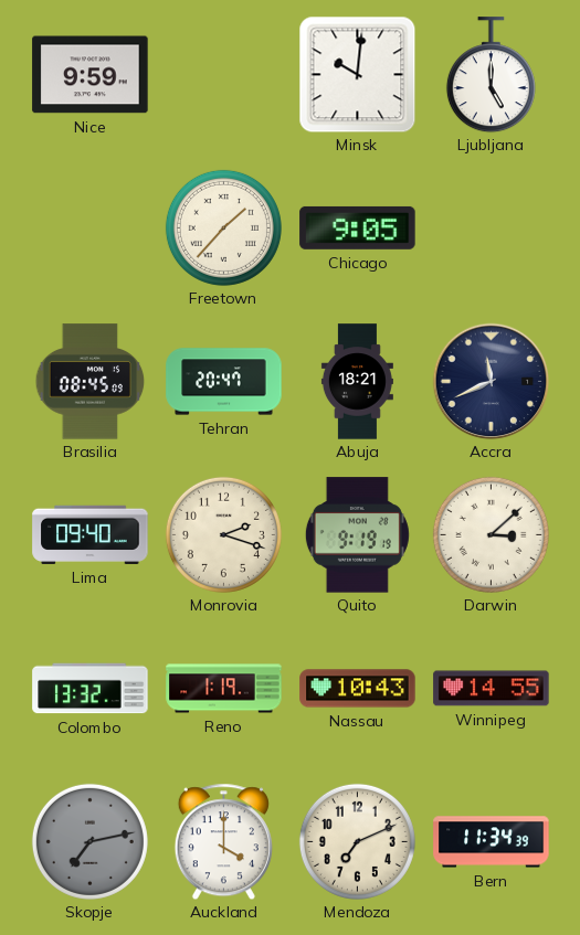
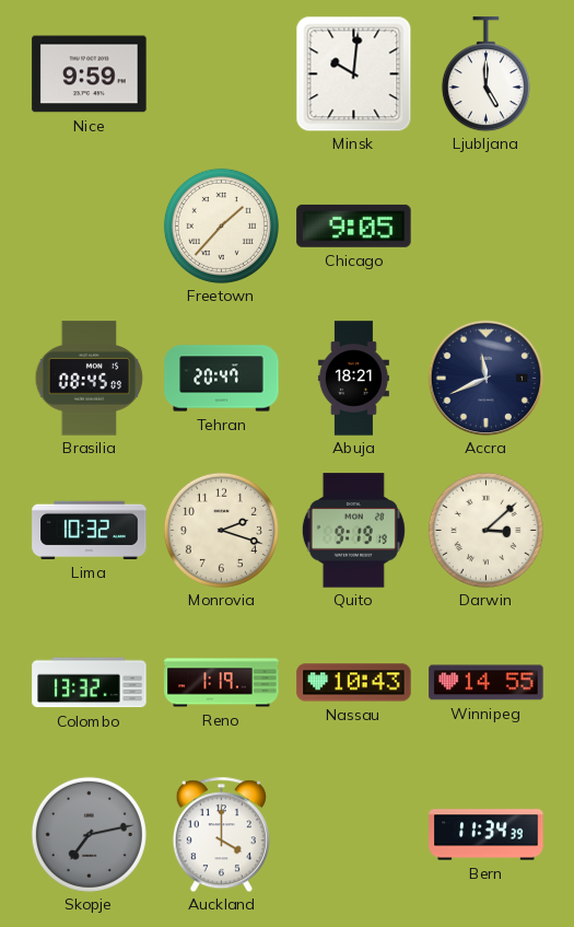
Lima: 09:40 -> 10:32
Mendoza: 7:11 -> none
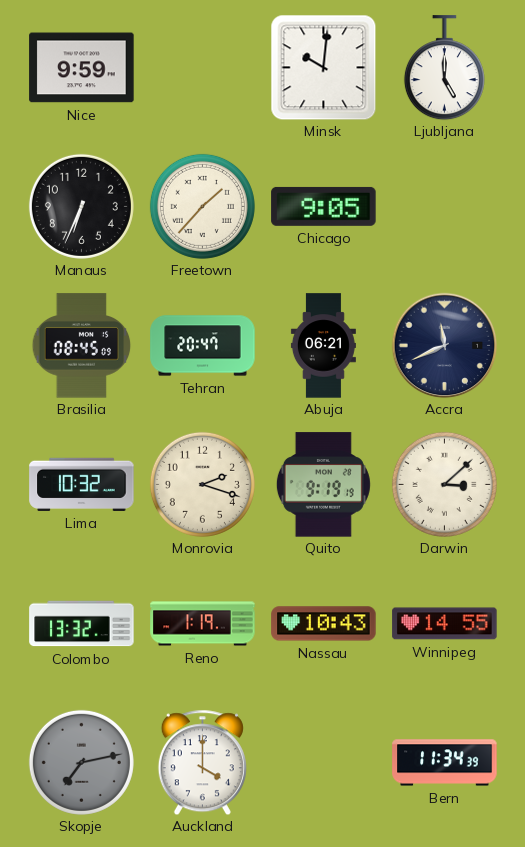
Manaus: none -> 6:34
Abuja: 18:21 -> 06:21
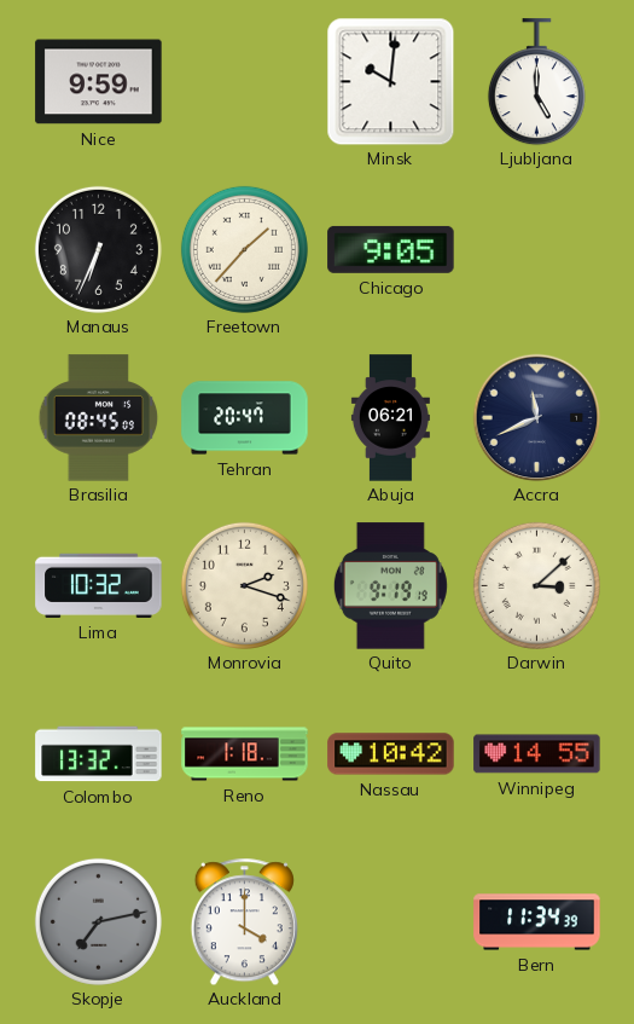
Reno: 1:19 -> 1:18
Nassau: 10:43 -> 10:42
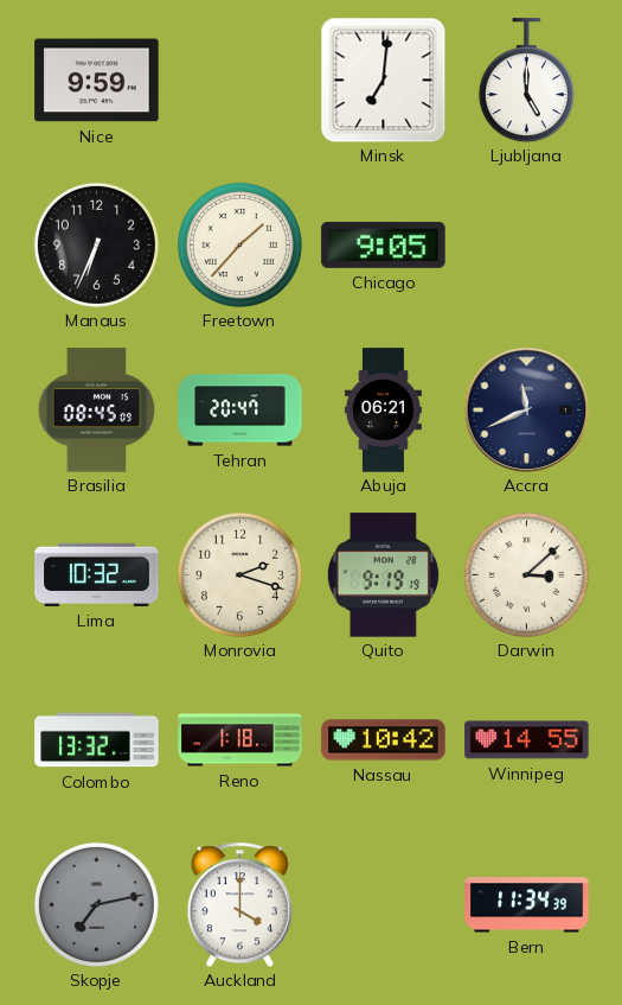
Minsk: 10:01 -> 7:01
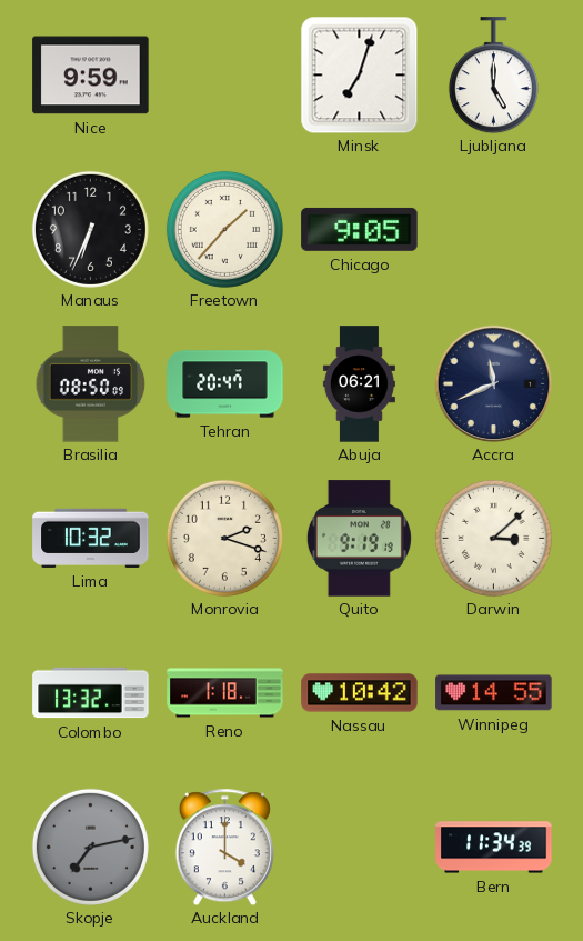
Minsk: 7:01 -> 7:03
Brasilia: 08:45 -> 08:50
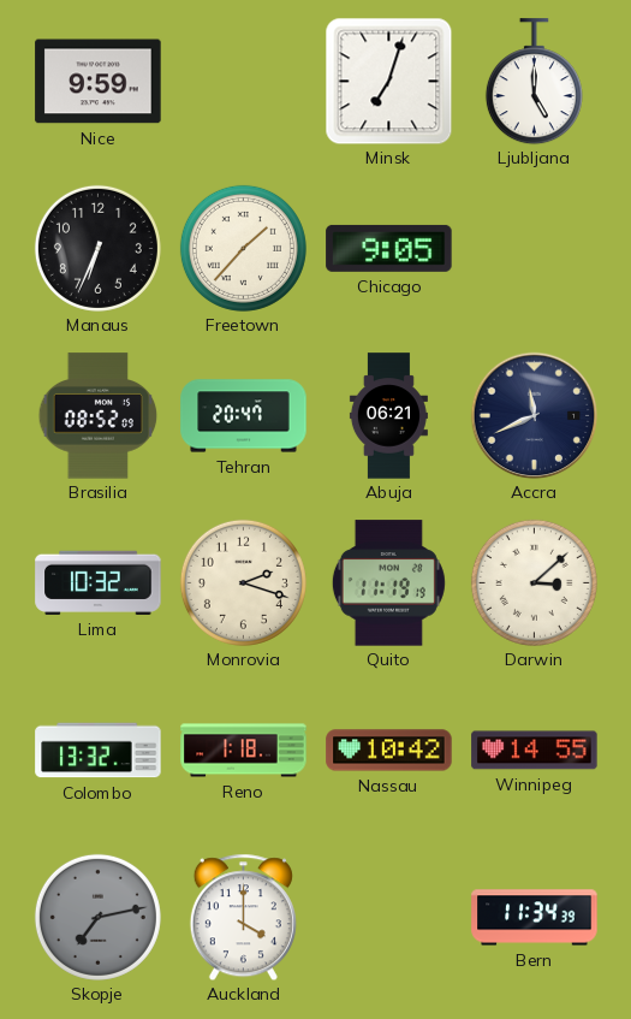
Brasilia: 08:50 -> 08:52
Quito: 9:19 -> 11:19
